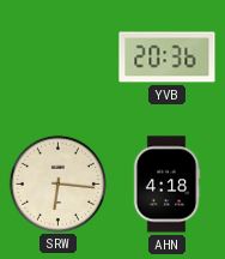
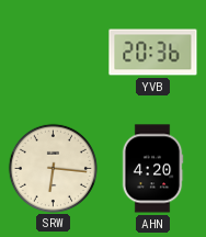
AHN: 4:18 -> 4:20
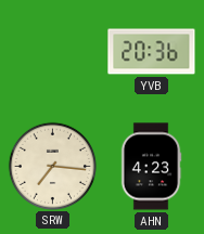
SRW: 6:16 -> 7:16
AHN: 4:20 -> 4:23
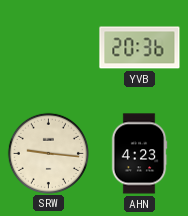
SRW: 7:16 -> 9:16
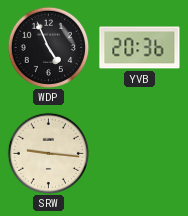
WDP: none -> 4:56
AHN: 4:23 -> none
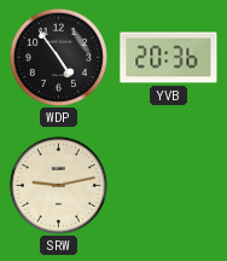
WDP: 4:56 -> 4:54
SRW: 9:16 -> 9:13
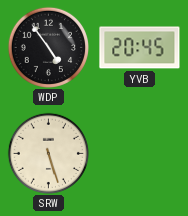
YVB: 20:36 -> 20:45
SRW: 9:13 -> 5:27
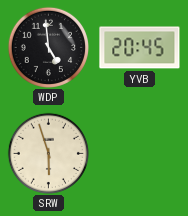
WDP: 4:54 -> 4:59
SRW: 5:27 -> 5:57
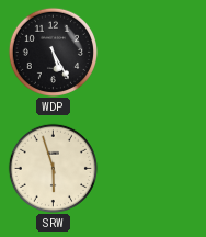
WDP: 4:59 -> 5:25
YVB: 20:45 -> none
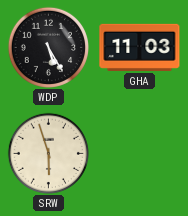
GHA: none -> 11:03
